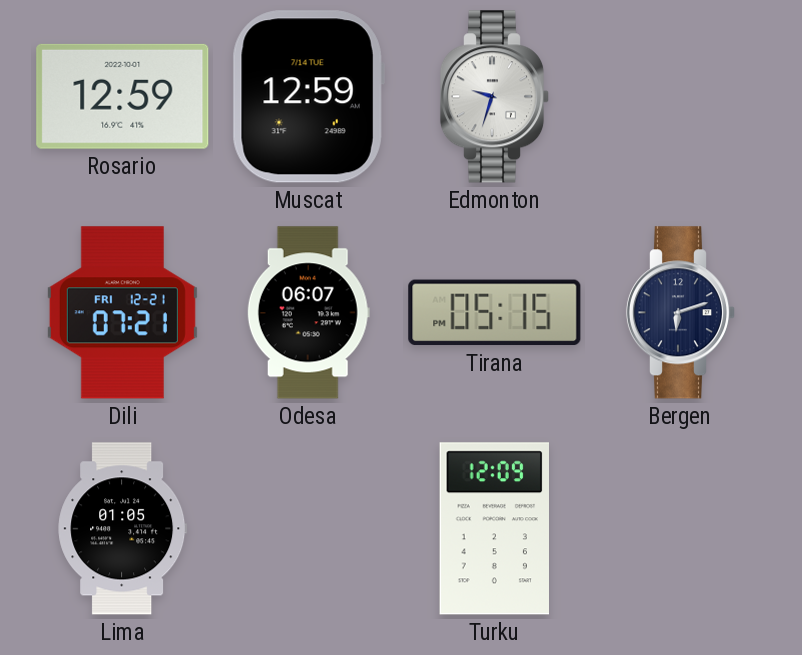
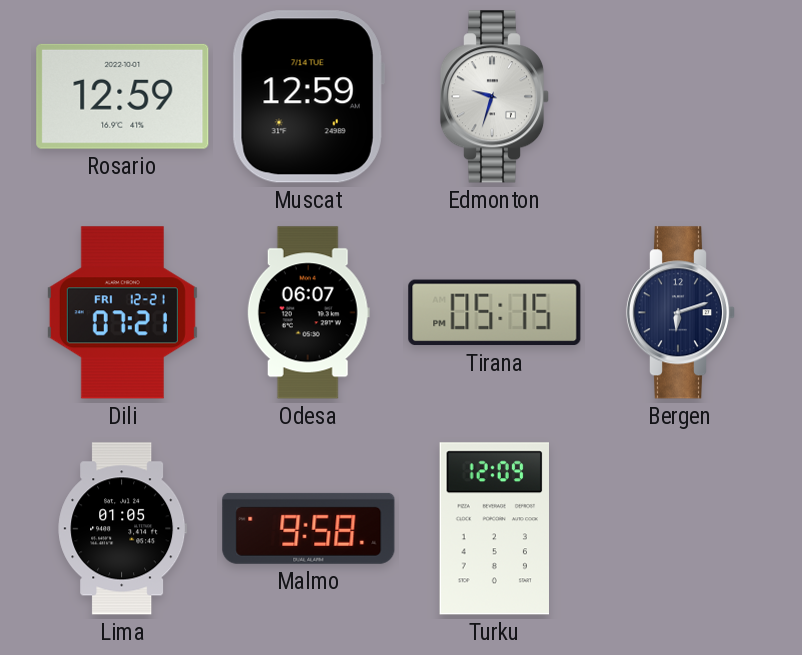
Malmo: none -> 9:58
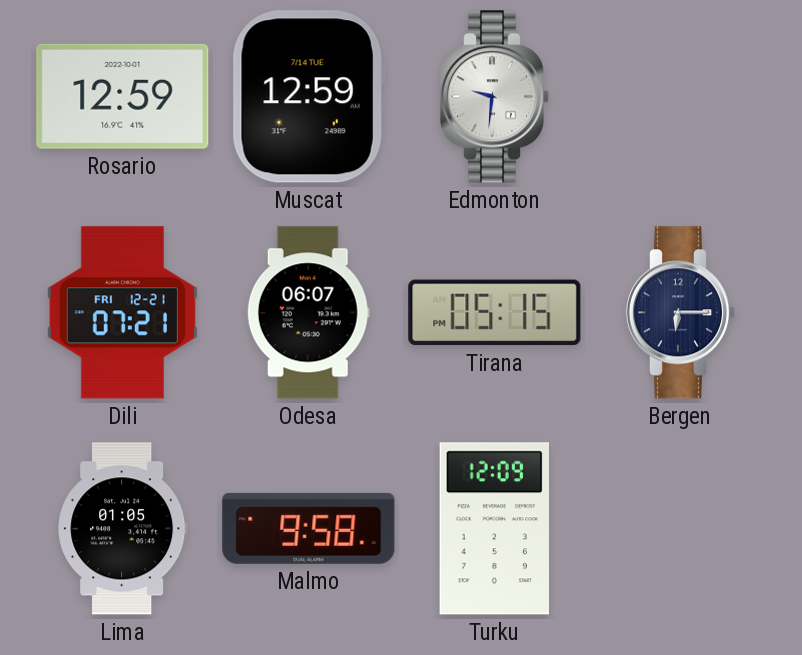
Edmonton: 9:33 -> 9:31
Bergen: 6:12 -> 6:15
